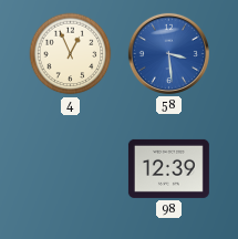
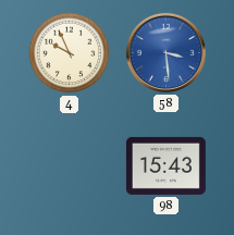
4: 12:56 -> 9:56
98: 12:39 -> 15:43
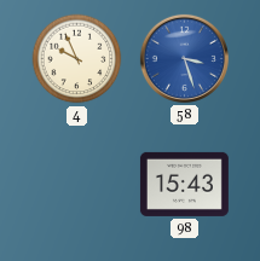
58: 3:29 -> 3:27
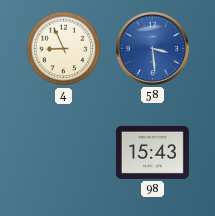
4: 9:56 -> 8:56
58: 3:27 -> 3:29
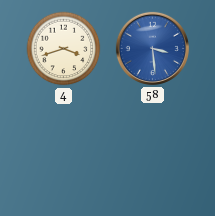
4: 8:56 -> 3:42
98: 15:43 -> none
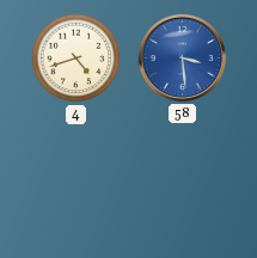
4: 3:42 -> 4:42
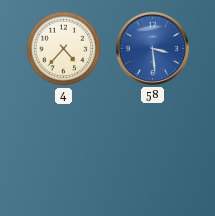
4: 4:42 -> 4:37
